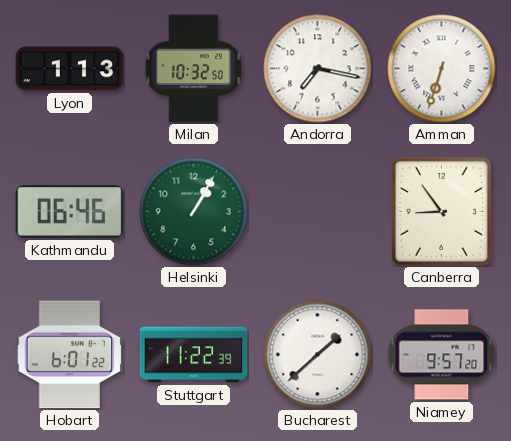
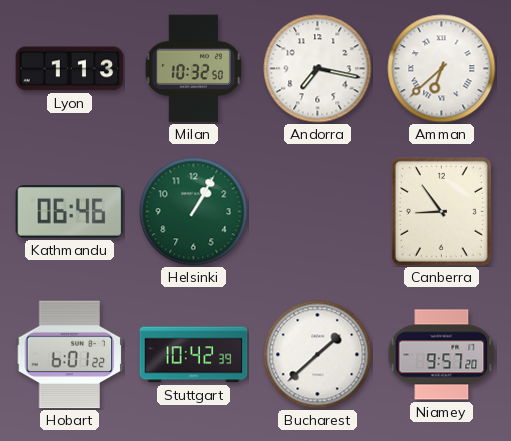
Amman: 6:33 -> 6:38
Stuttgart: 11:22 -> 10:42
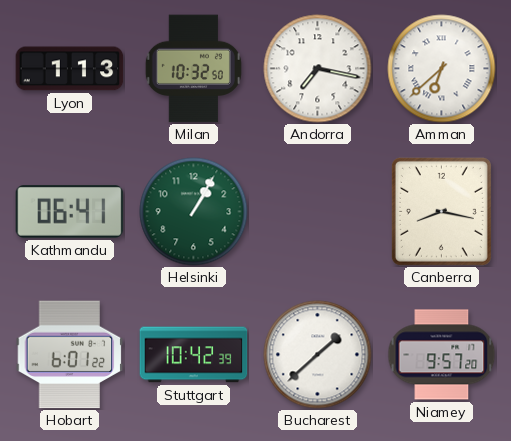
Kathmandu: 06:46 -> 06:41
Canberra: 8:54 -> 8:17
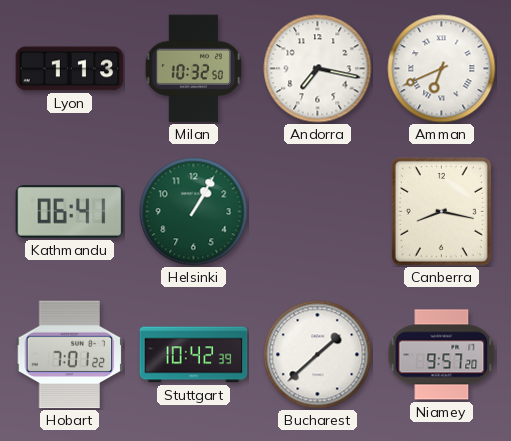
Amman: 6:38 -> 6:41
Hobart: 6:01 -> 7:01
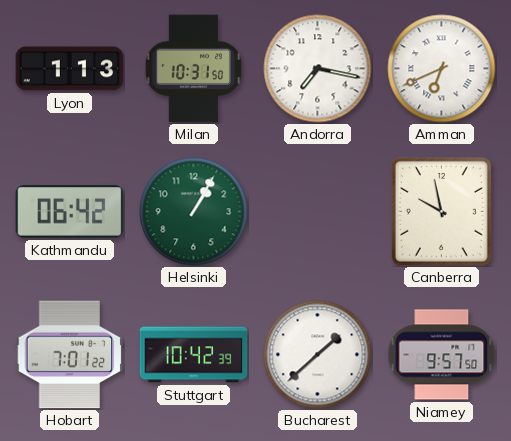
Milan: 10:32 -> 10:31
Kathmandu: 06:41 -> 06:42
Canberra: 8:17 -> 9:58
Niamey: 9:57:20 -> 9:57:50
